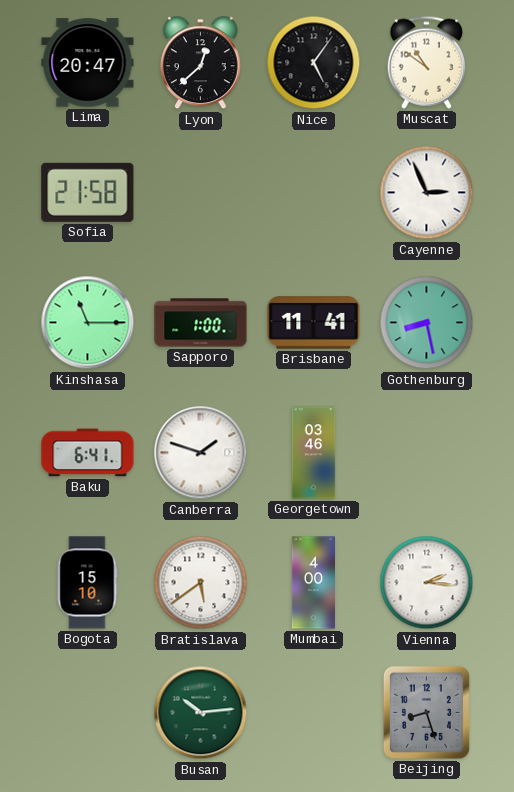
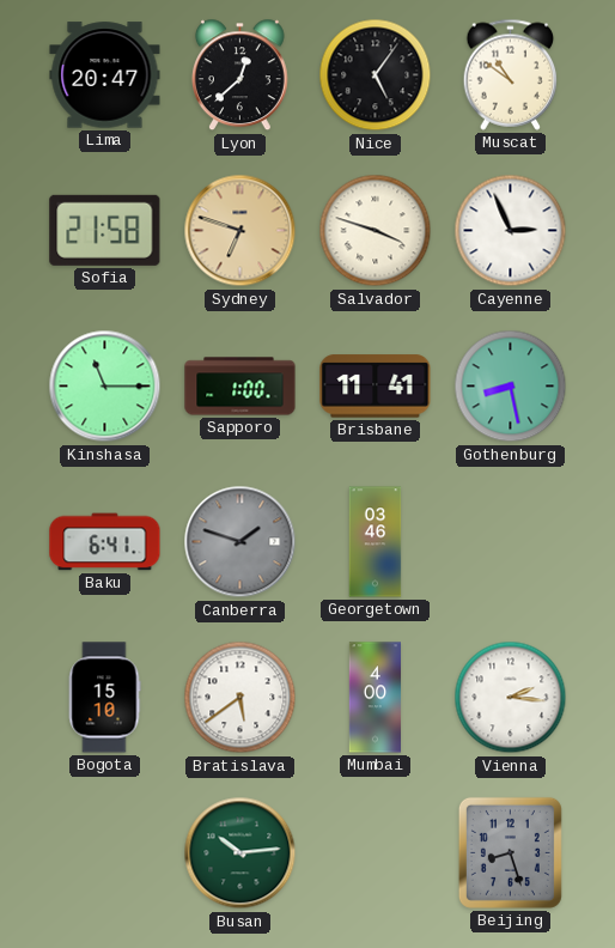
Sydney: none -> 6:48
Salvador: none -> 3:48
Canberra dial: white -> grey
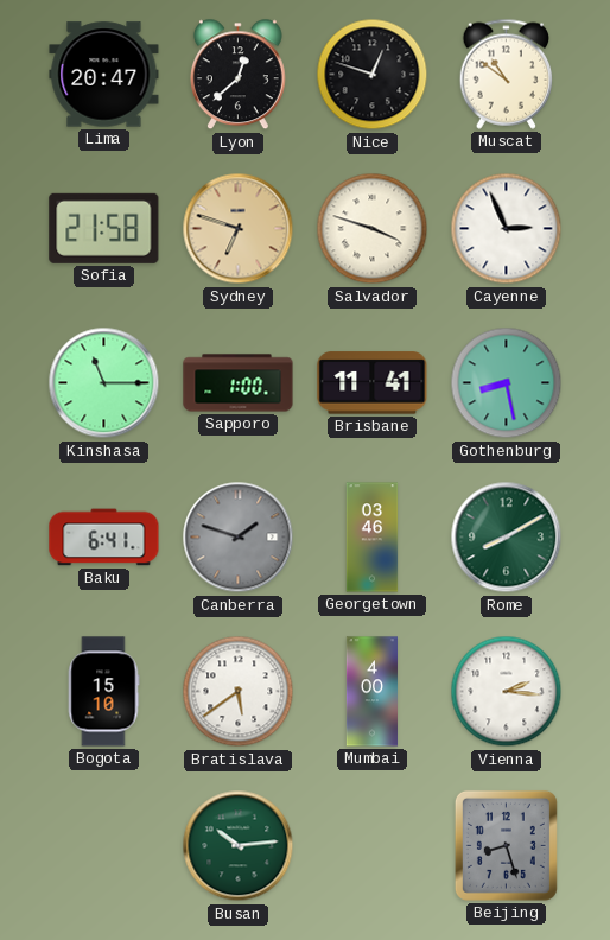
Nice: 5:06 -> 12:48
Rome: none -> 8:10
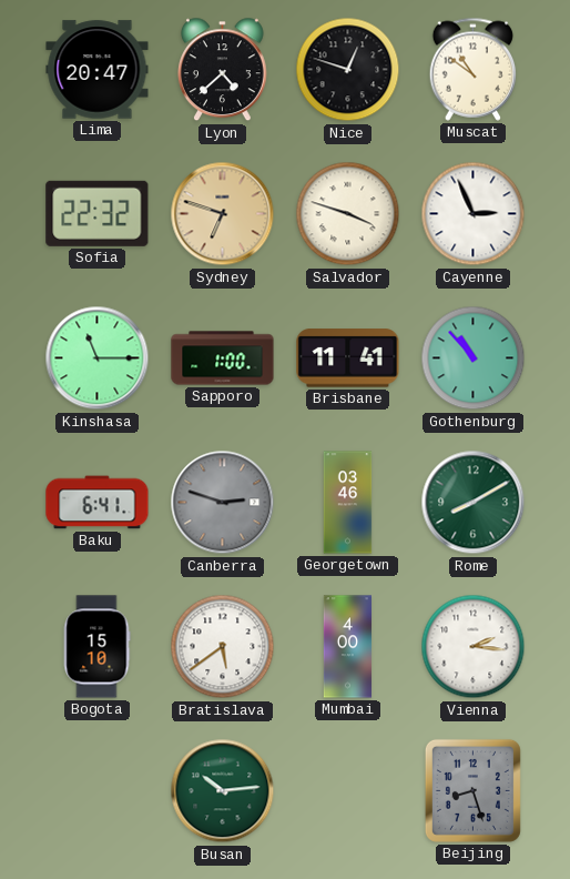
Lyon: 12:38 -> 4:38
Sofia: 21:58 -> 22:32
Gothenburg: 8:28 -> 10:53
Canberra: 1:48 -> 2:48
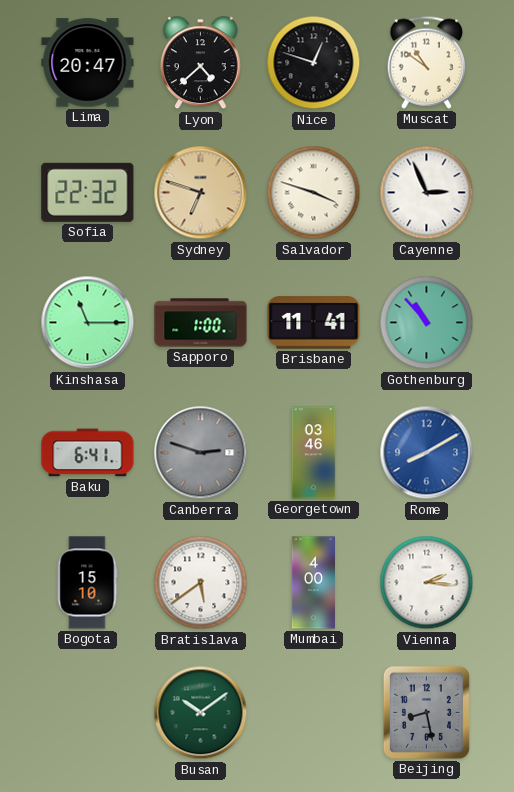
Rome dial: green -> blue
Busan: 10:14 -> 10:09
Beijing: 8:27 -> 8:28
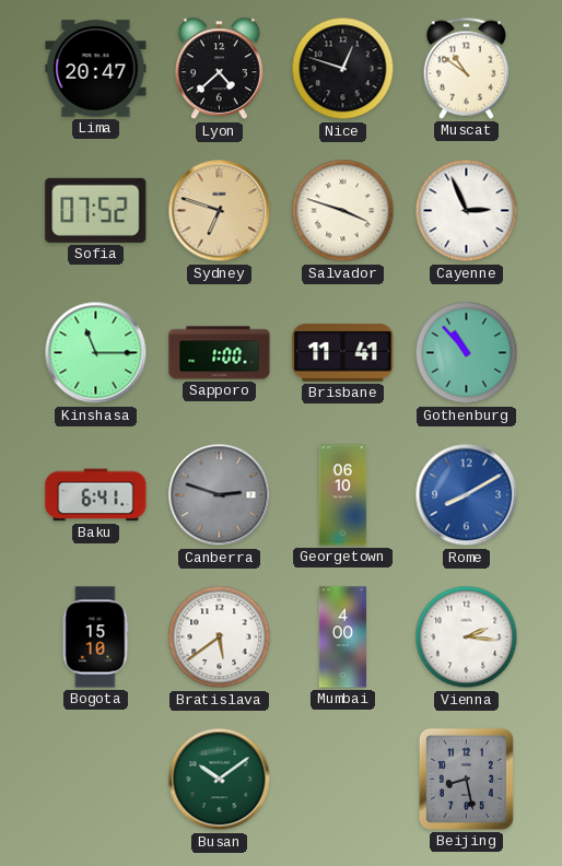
Sofia: 22:32 -> 07:52
Georgetown: 03:46 -> 06:10
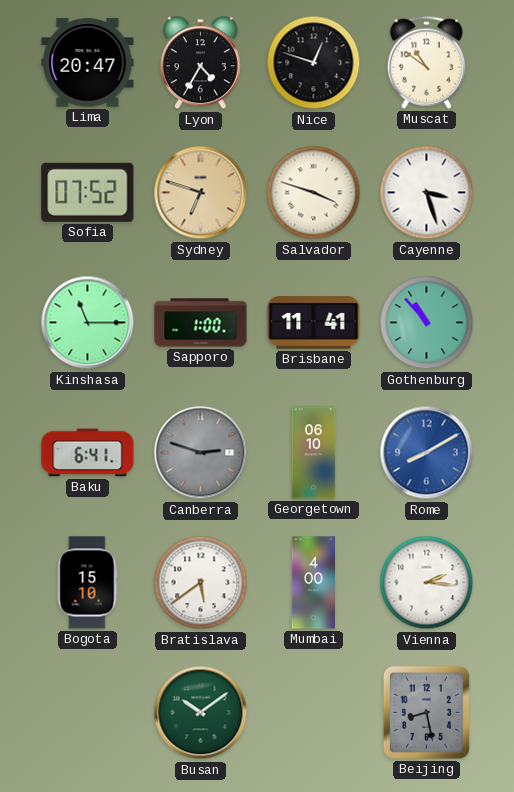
Lyon: 4:38 -> 4:35
Cayenne: 2:56 -> 3:27
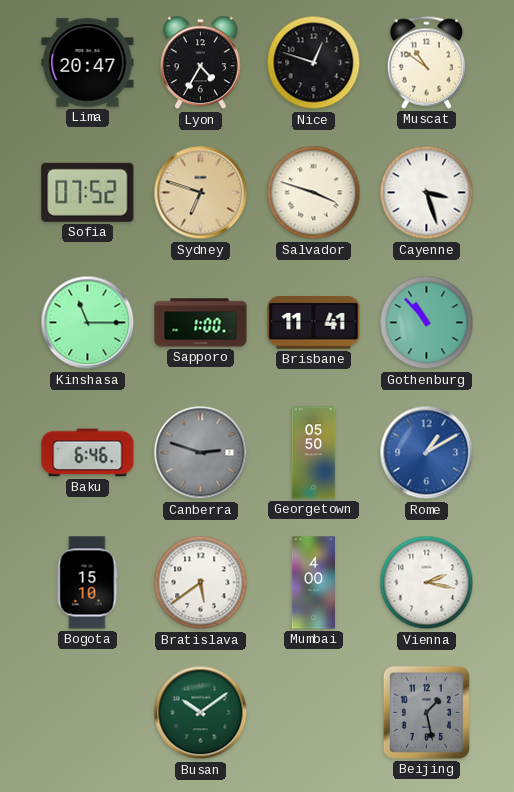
Baku: 6:41 -> 6:46
Georgetown: 06:10 -> 05:50
Rome: 8:10 -> 1:10
Vienna: 2:16 -> 2:17
Beijing: 8:28 -> 1:28
